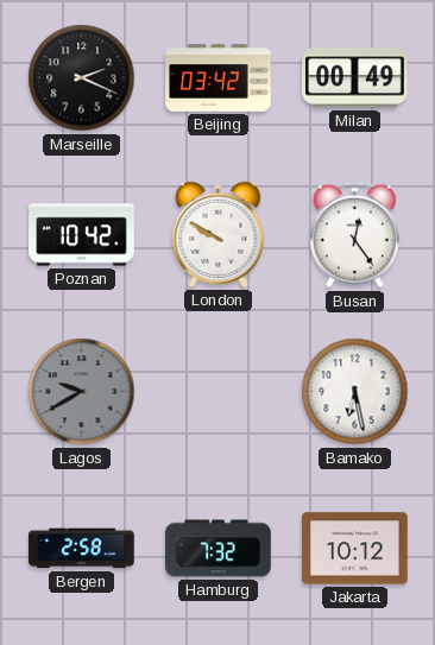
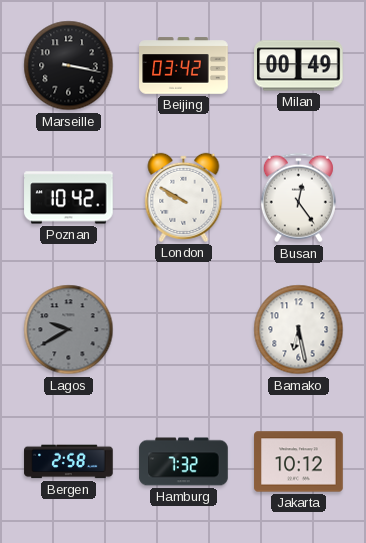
Marseille: 2:19 -> 3:17
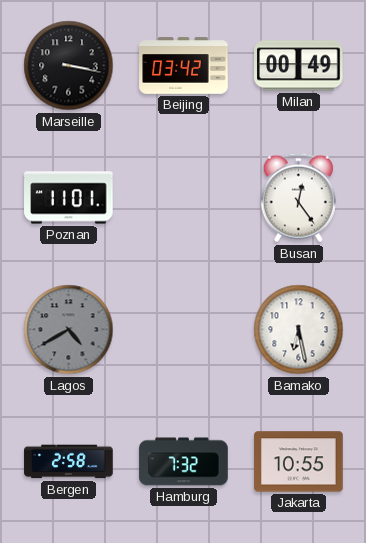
Poznan: 10:42 -> 11:01
London: 9:50 -> none
Lagos: 9:40 -> 4:40
Jakarta: 10:12 -> 10:55
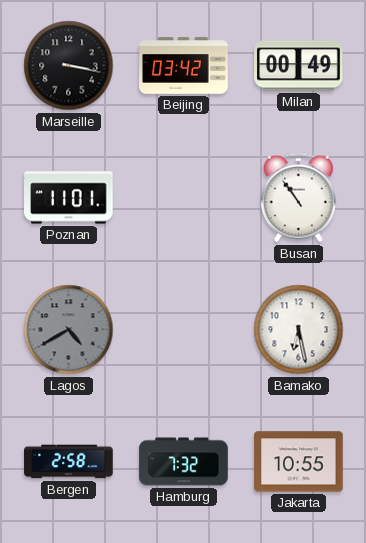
Busan: 12:24 -> 10:54
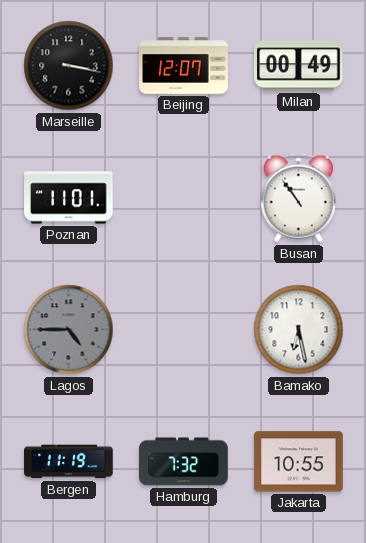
Beijing: 03:42 -> 12:07
Lagos: 4:40 -> 4:45
Bergen: 2:58 -> 11:19
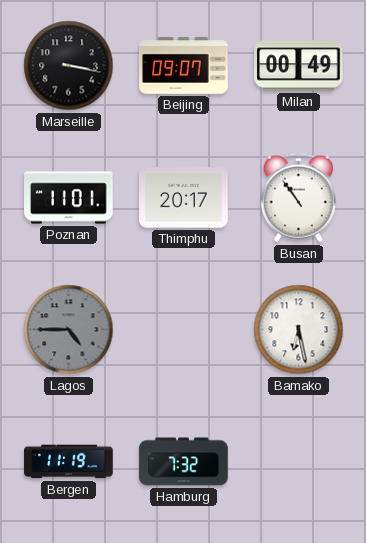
Beijing: 12:07 -> 09:07
Thimphu: none -> 20:17
Jakarta: 10:55 -> none
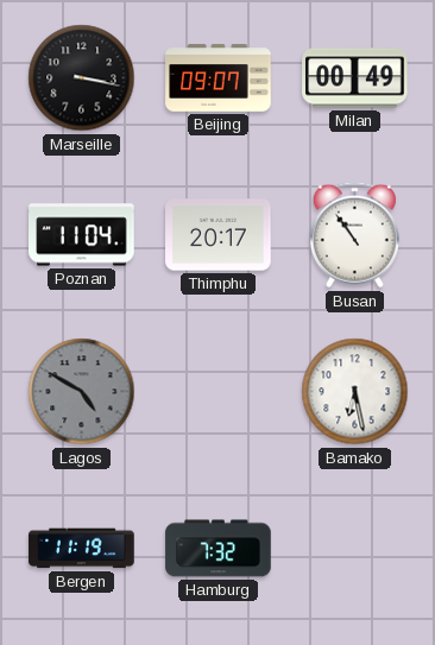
Poznan: 11:01 -> 11:04
Lagos: 4:45 -> 4:50
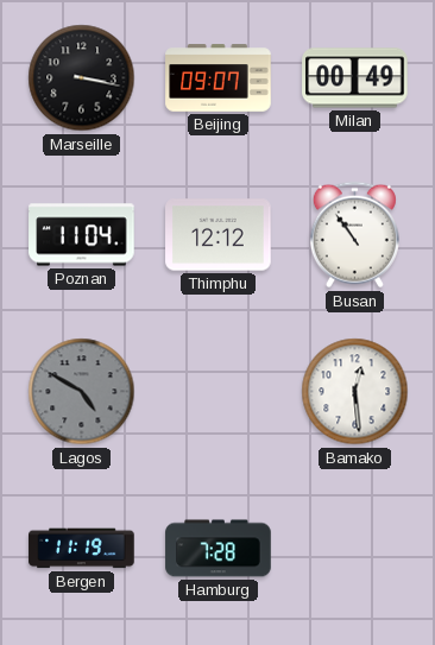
Thimphu: 20:17 -> 12:12
Bamako: 6:28 -> 12:29
Hamburg: 7:32 -> 7:28
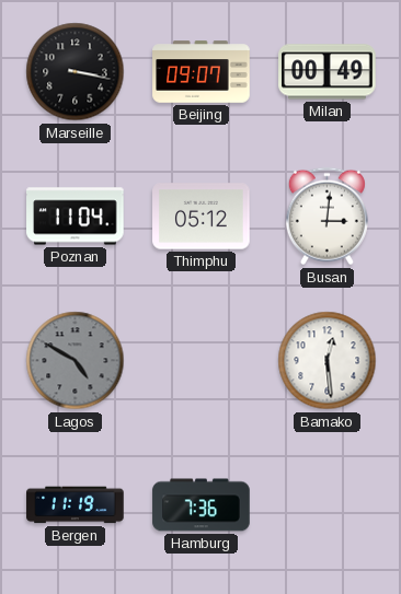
Thimphu: 12:12 -> 05:12
Busan: 10:54 -> 3:01
Hamburg: 7:28 -> 7:36
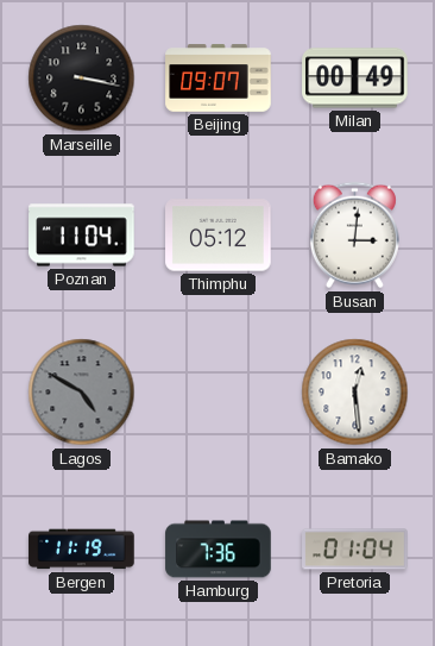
Pretoria: none -> 01:04
